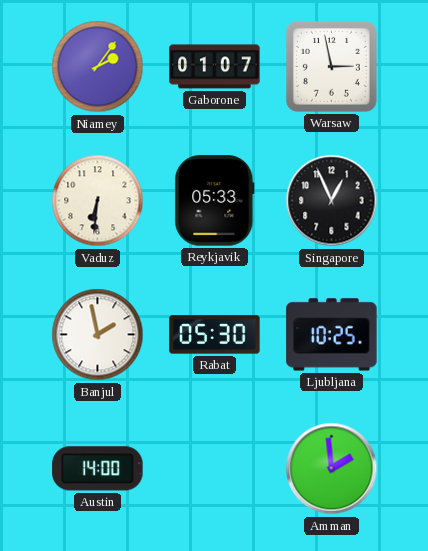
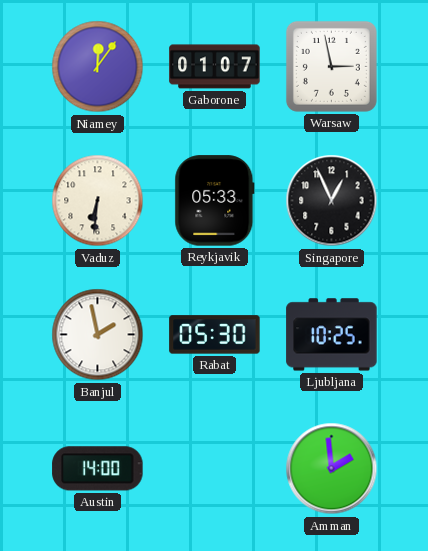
Niamey: 2:06 -> 12:06
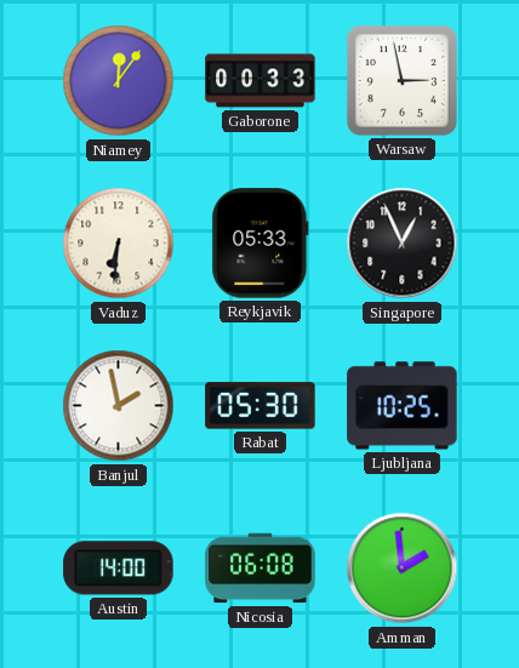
Gaborone: 01:07 -> 00:33
Nicosia: none -> 06:08
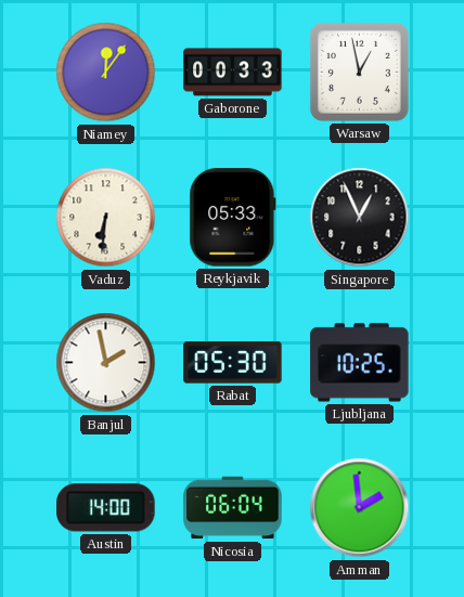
Warsaw: 2:58 -> 12:58
Nicosia: 06:08 -> 06:04
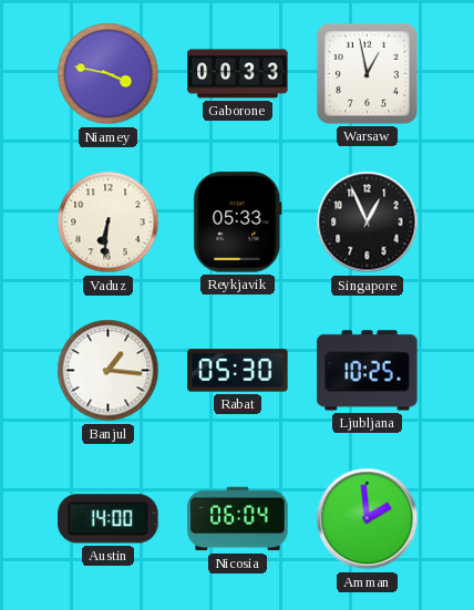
Niamey: 12:06 -> 3:47
Banjul: 1:58 -> 1:16
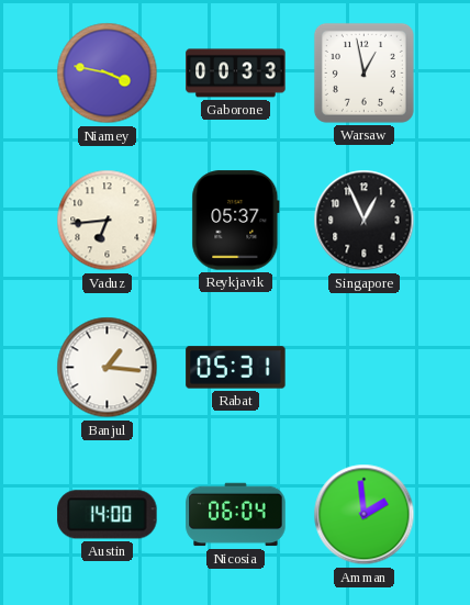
Vaduz: 6:31 -> 6:44
Reykjavik: 05:33 -> 05:37
Rabat: 05:30 -> 05:31
Ljubljana: 10:25 -> none
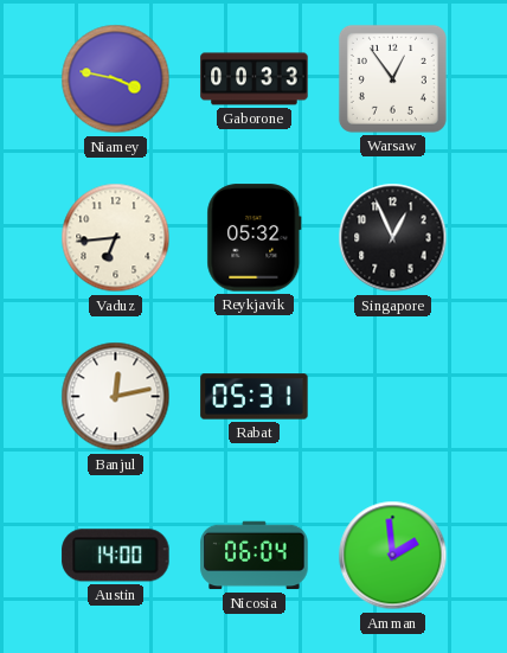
Warsaw: 12:58 -> 12:54
Reykjavik: 05:37 -> 05:32
Banjul: 1:16 -> 12:13
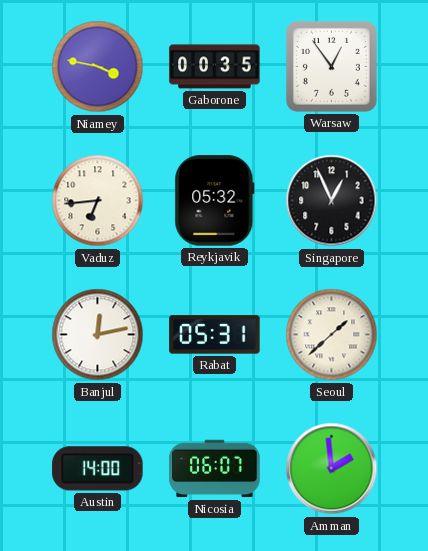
Gaborone: 00:33 -> 00:35
Seoul: none -> 1:38
Nicosia: 06:04 -> 06:07
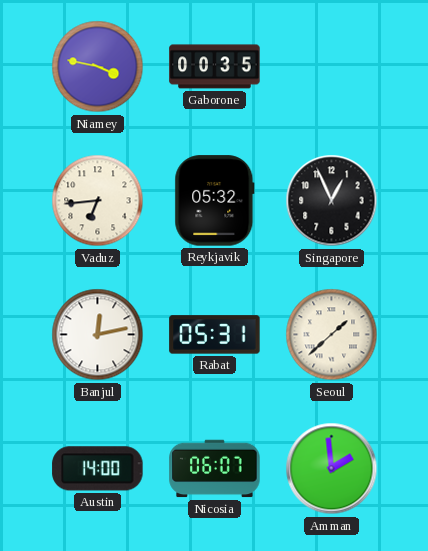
Warsaw: 12:54 -> none
